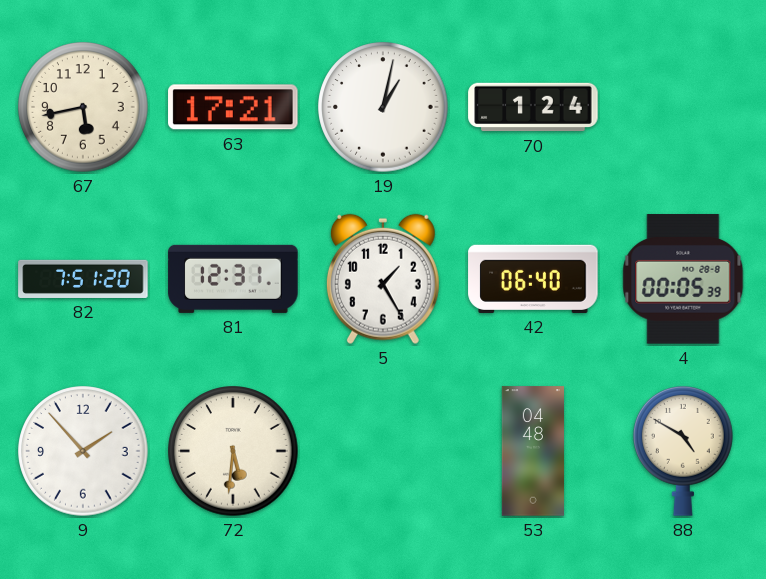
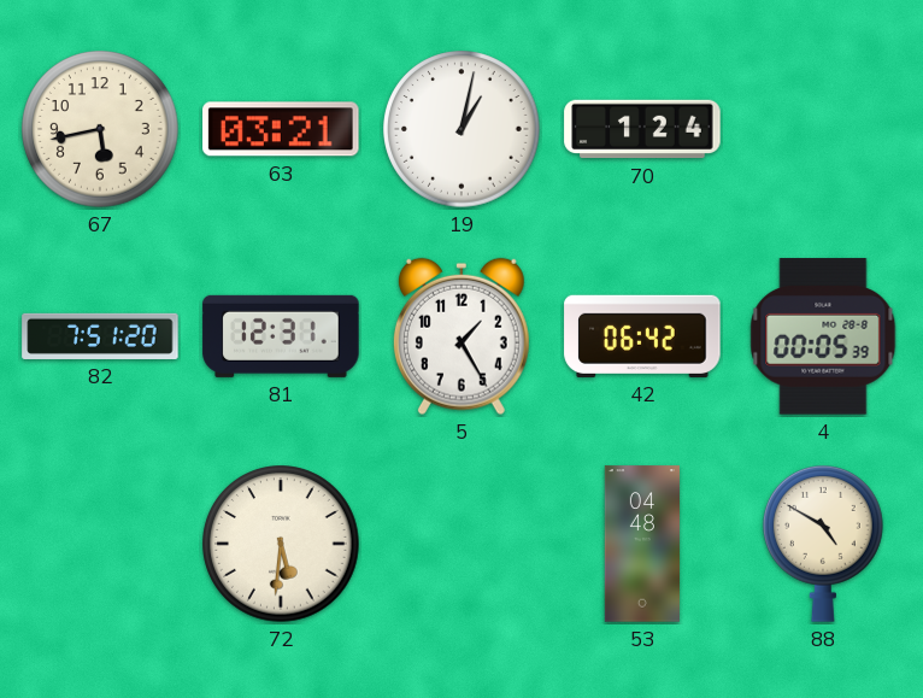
63: 17:21 -> 03:21
42: 06:40 -> 06:42
9: 1:53 -> none
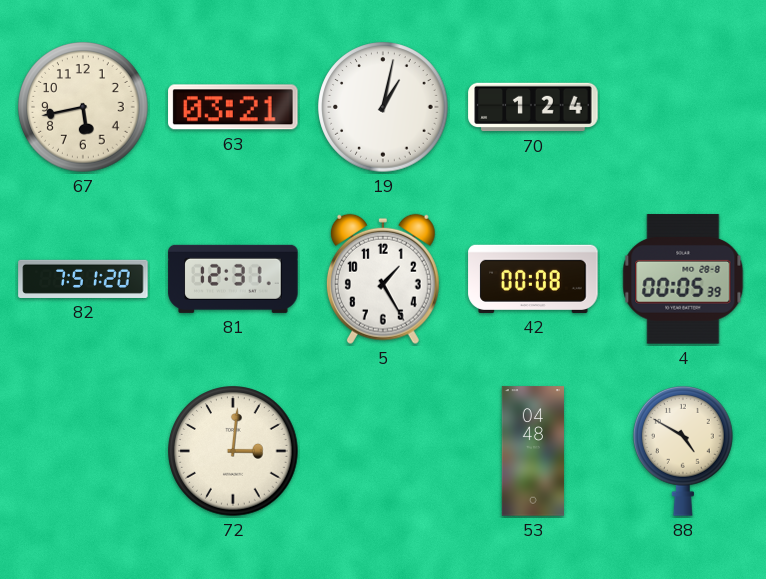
42: 06:42 -> 00:08
72: 5:31 -> 3:01
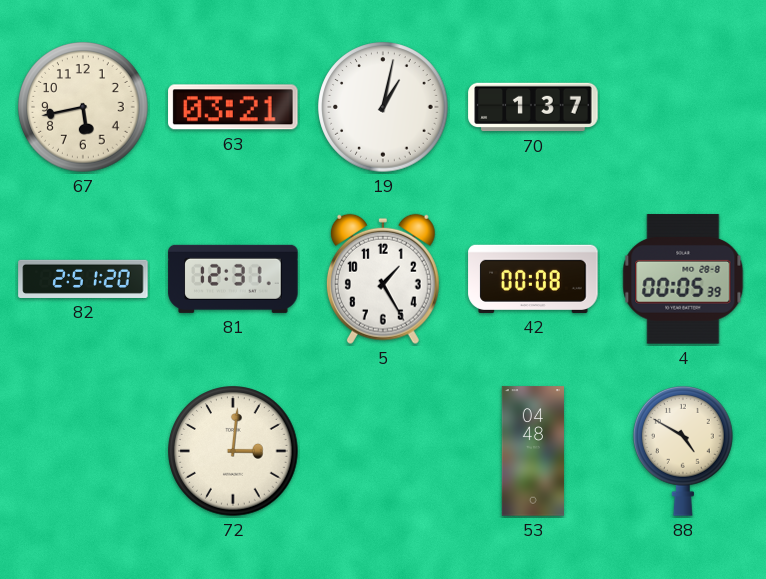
70: 1:24 -> 1:37
82: 7:51 -> 2:51
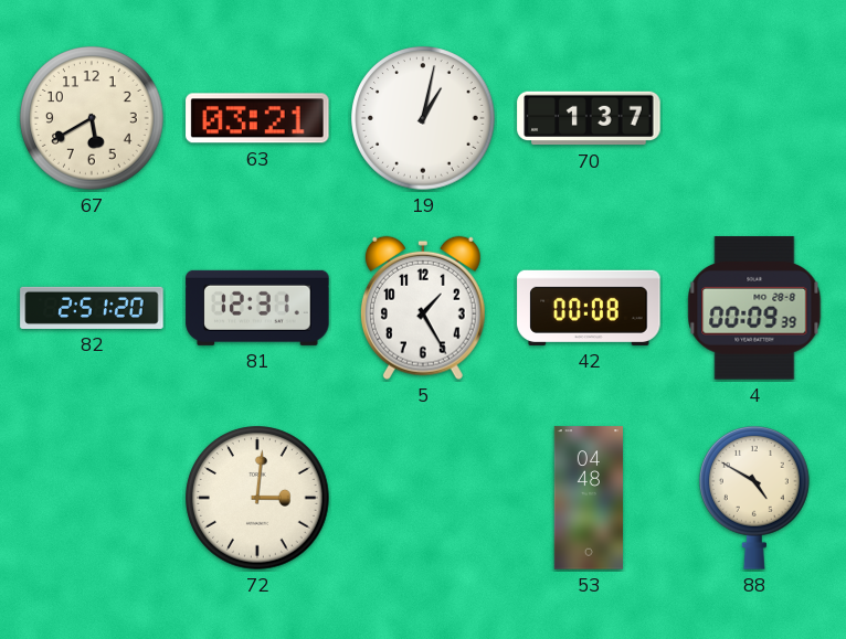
67: 5:43 -> 5:40
4: 00:05 -> 00:09
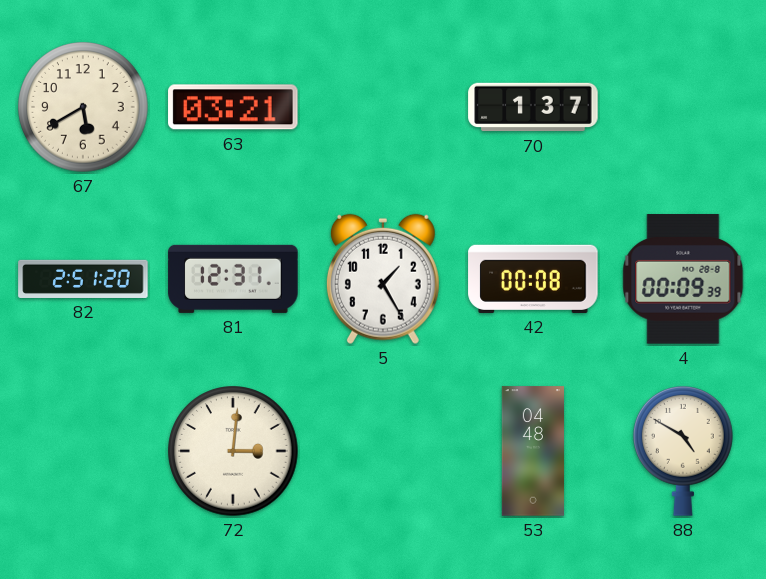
19: 1:02 -> none
